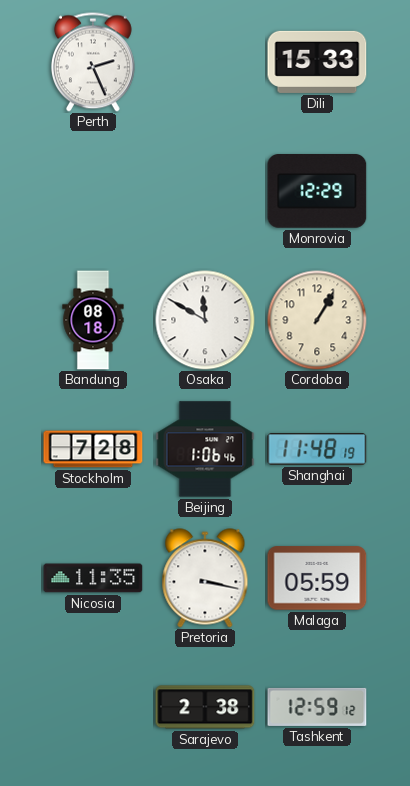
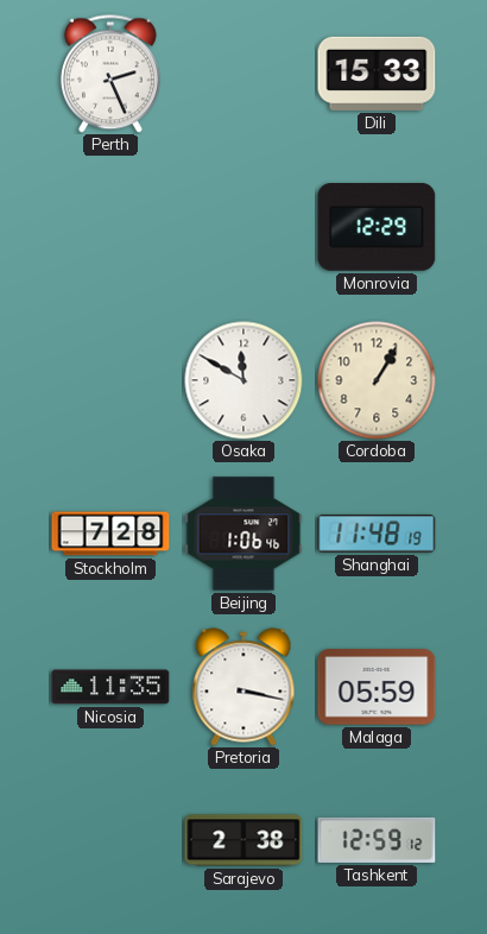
Bandung: 08:18 -> none
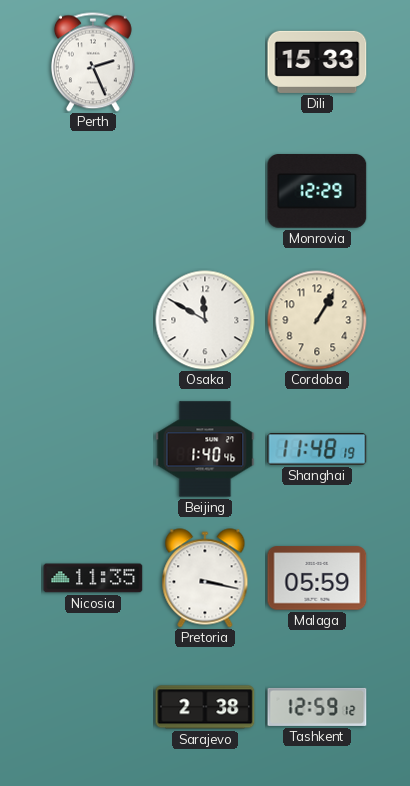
Stockholm: 7:28 -> none
Beijing: 1:06 -> 1:40
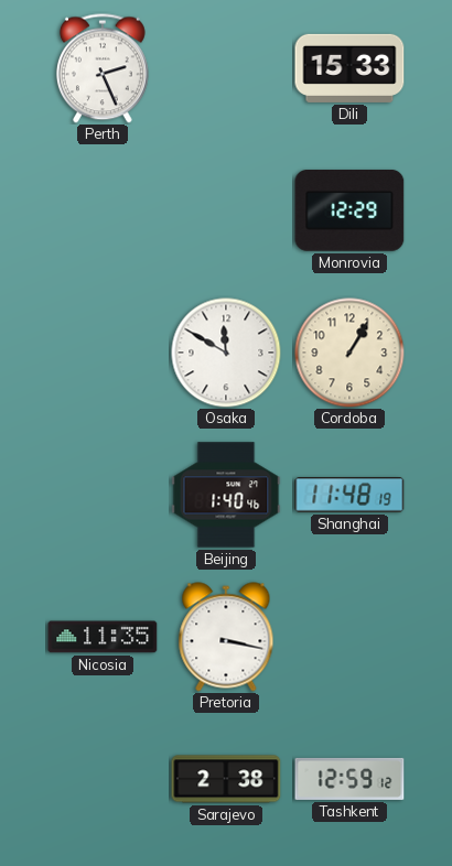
Malaga: 05:59 -> none
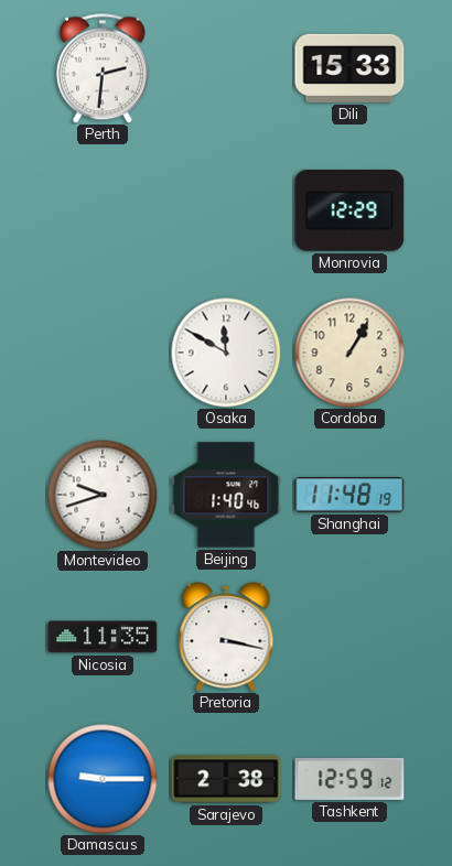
Perth: 2:26 -> 2:31
Montevideo: none -> 9:42
Damascus: none -> 9:15
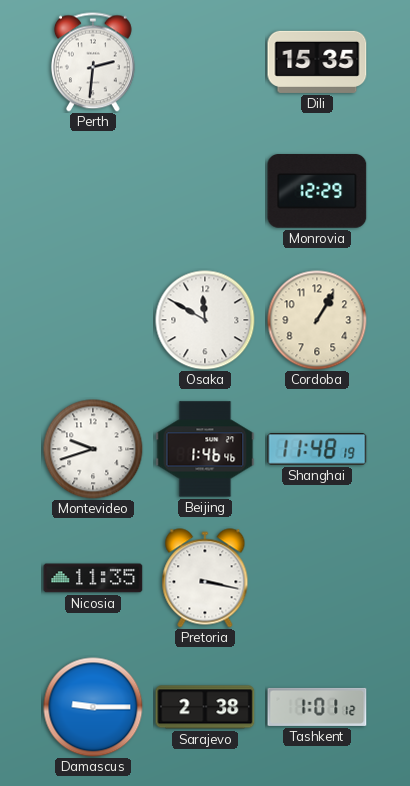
Dili: 15:33 -> 15:35
Beijing: 1:40 -> 1:46
Tashkent: 12:59 -> 1:01
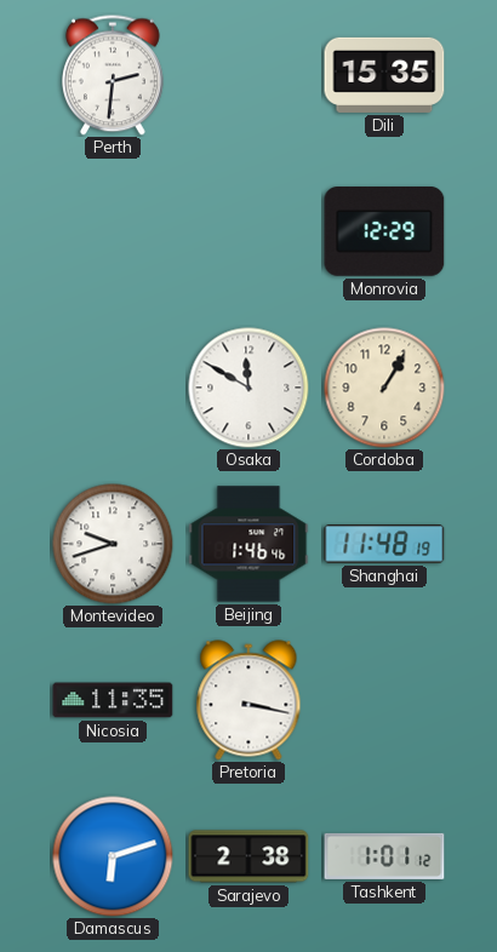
Damascus: 9:15 -> 6:12
